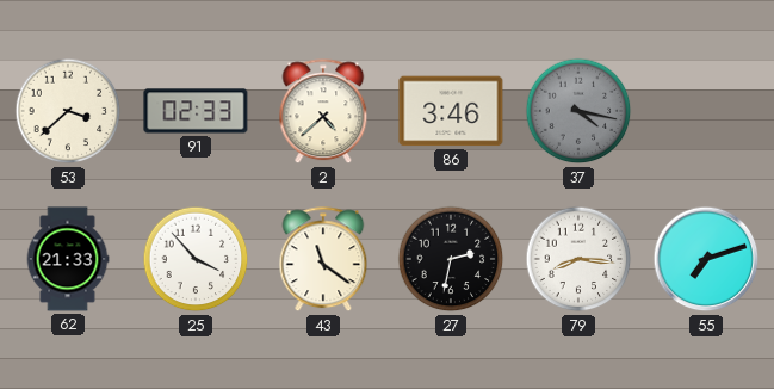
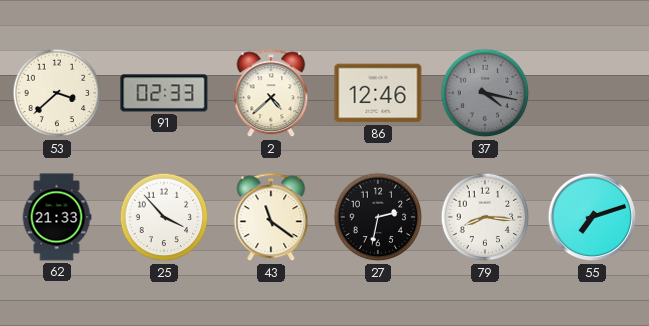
86: 3:46 -> 12:46
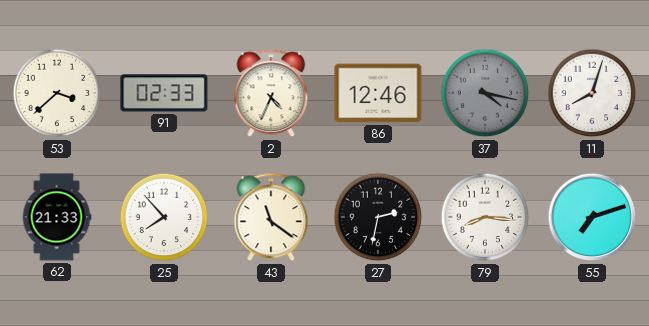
2: 4:38 -> 4:34
11: none -> 8:03
25: 3:53 -> 7:53
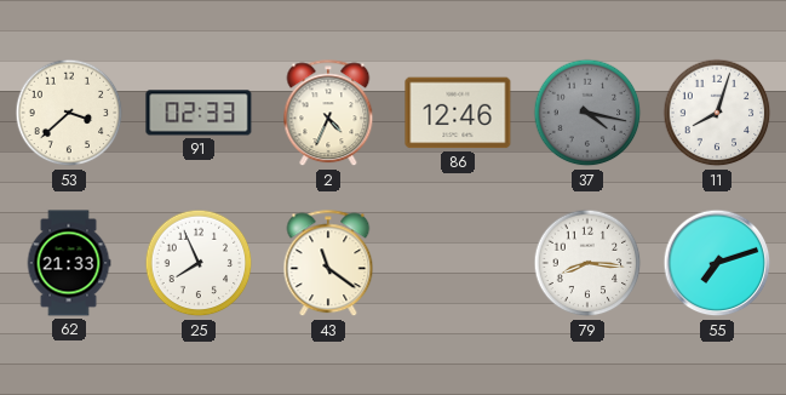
25: 7:53 -> 7:56
27: 2:32 -> none
